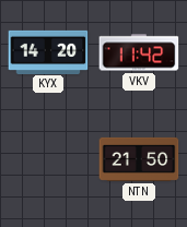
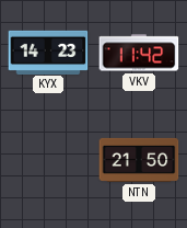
KYX: 14:20 -> 14:23
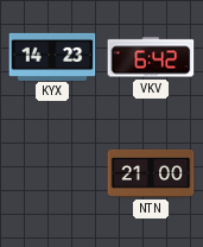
VKV: 11:42 -> 6:42
NTN: 21:50 -> 21:00
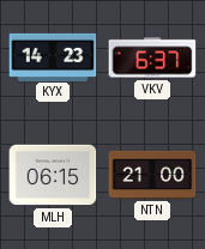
VKV: 6:42 -> 6:37
MLH: none -> 06:15
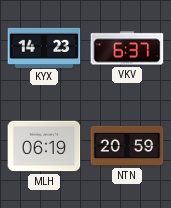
MLH: 06:15 -> 06:19
NTN: 21:00 -> 20:59
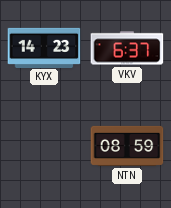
MLH: 06:19 -> none
NTN: 20:59 -> 08:59
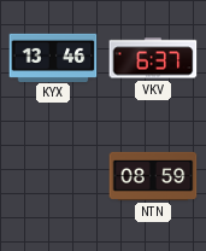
KYX: 14:23 -> 13:46
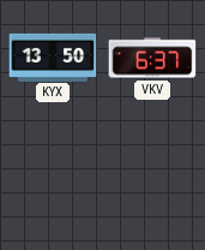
KYX: 13:46 -> 13:50
NTN: 08:59 -> none
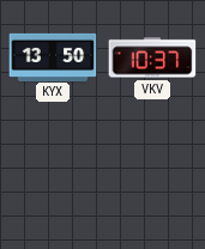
VKV: 6:37 -> 10:37
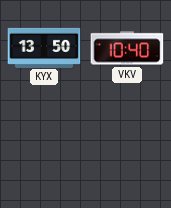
VKV: 10:37 -> 10:40
